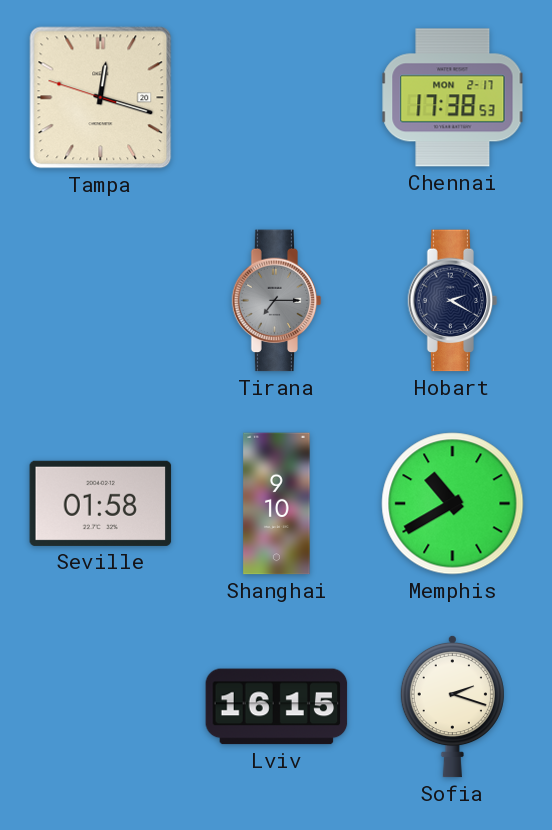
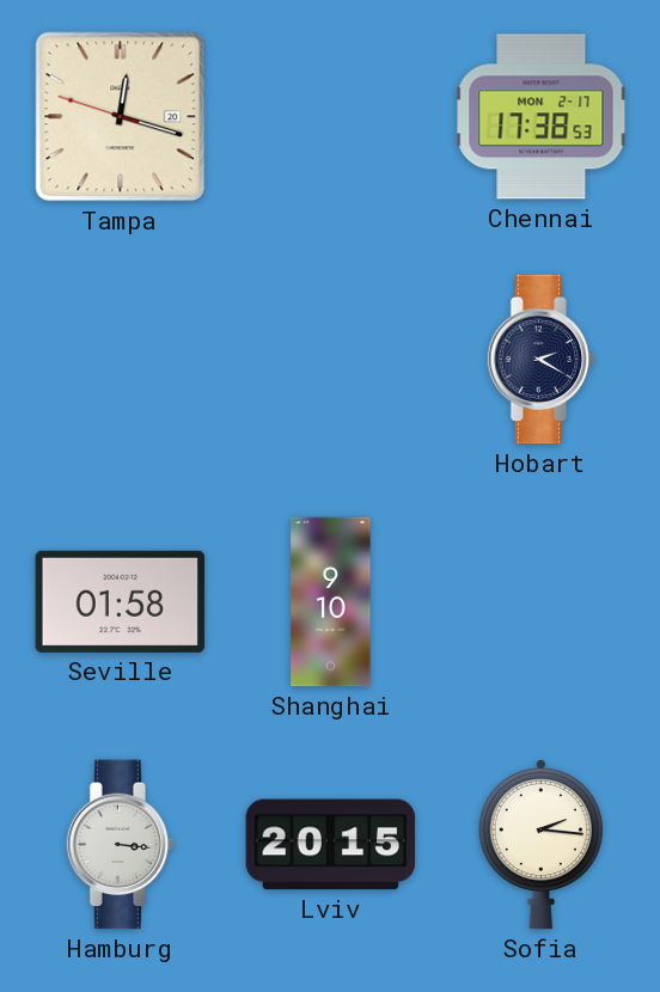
Tirana: 7:15 -> none
Memphis: 10:40 -> none
Hamburg: none -> 3:16
Lviv: 16:15 -> 20:15
Sofia: 2:18 -> 2:16
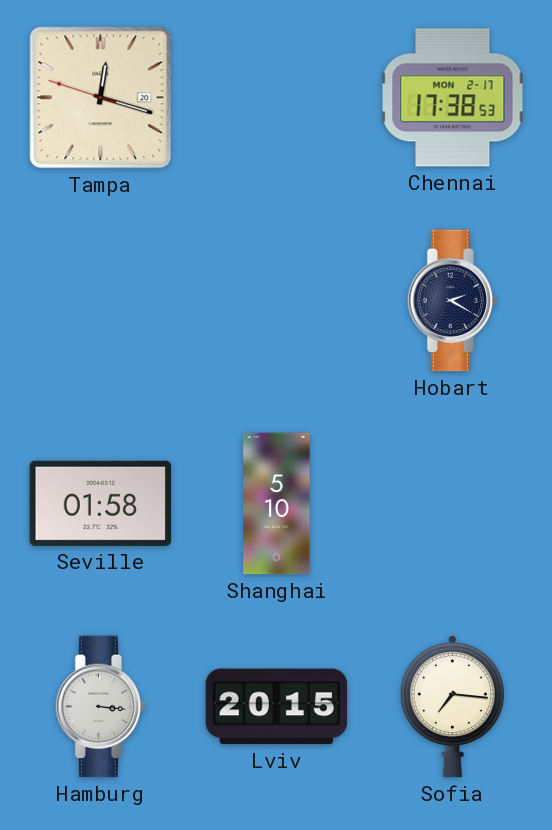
Shanghai: 9:10 -> 5:10
Sofia: 2:16 -> 7:16
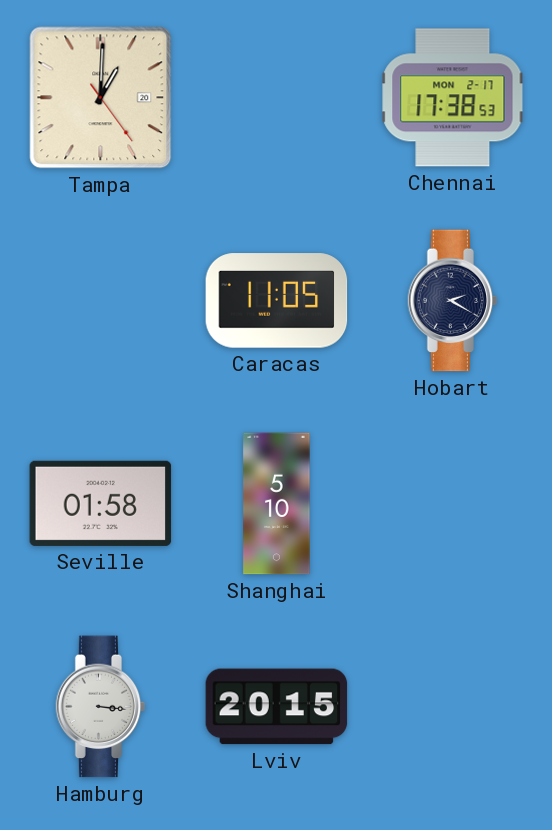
Tampa: 12:17 -> 1:00
Caracas: none -> 11:05
Sofia: 7:16 -> none
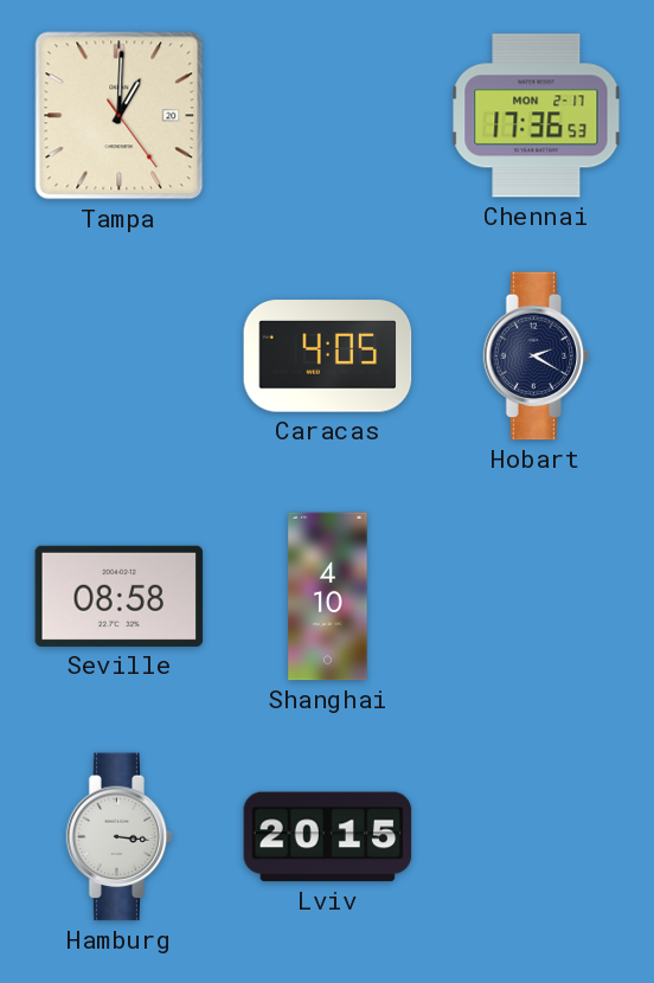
Chennai: 17:38 -> 17:36
Caracas: 11:05 -> 4:05
Seville: 01:58 -> 08:58
Shanghai: 5:10 -> 4:10
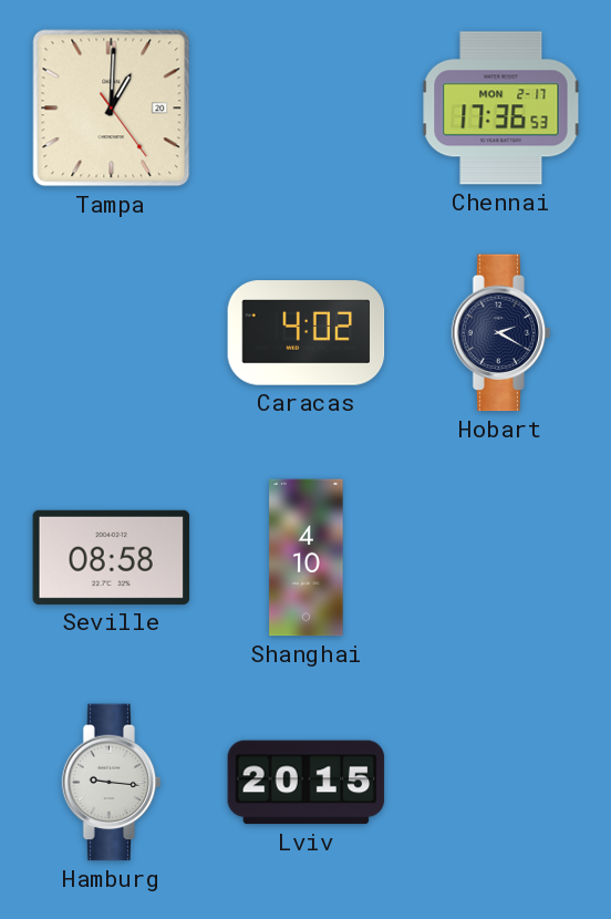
Caracas: 4:05 -> 4:02
Hamburg: 3:16 -> 9:16
